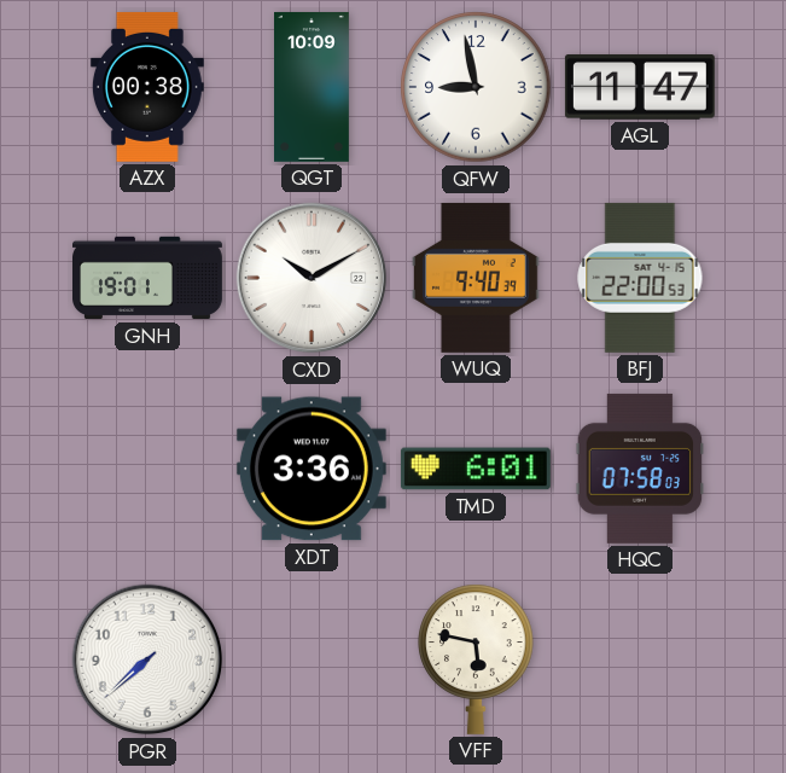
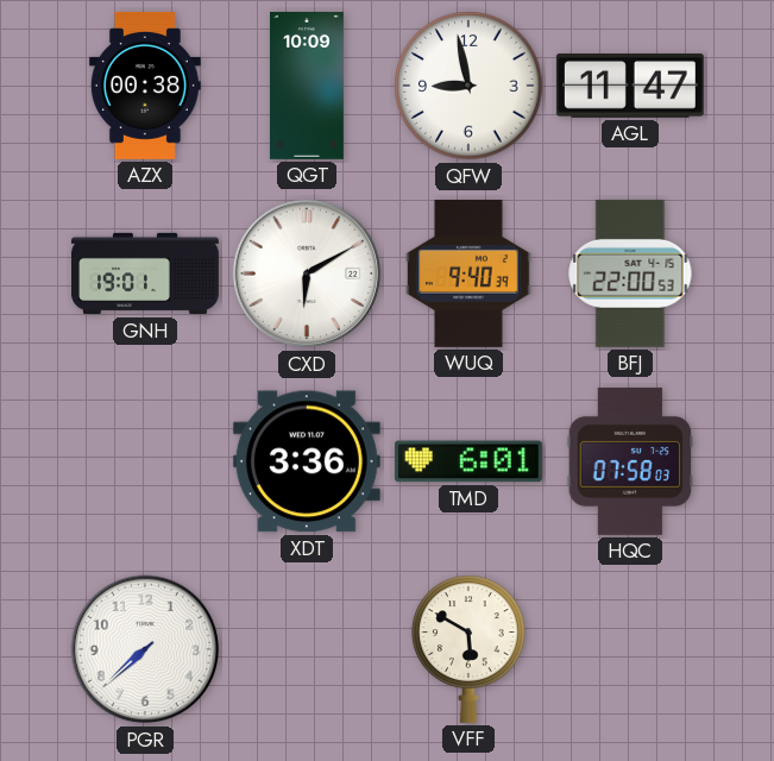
CXD: 10:10 -> 6:10
VFF: 5:47 -> 5:50
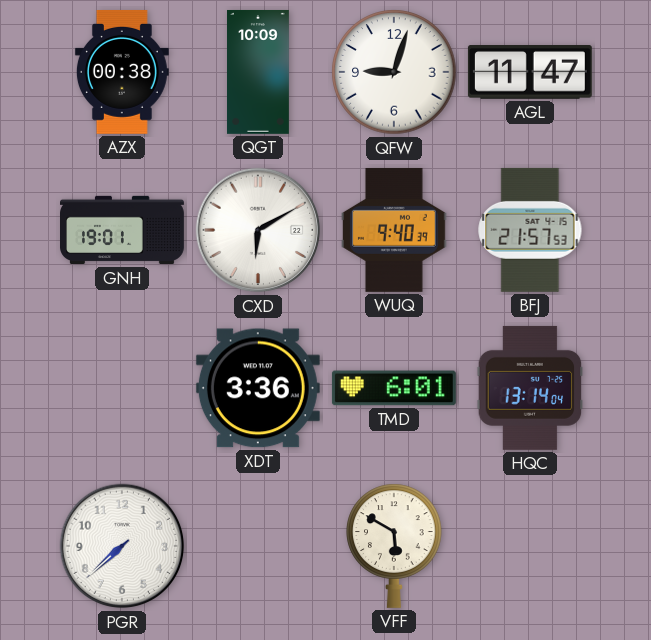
QFW: 8:58 -> 9:03
BFJ: 22:00 -> 21:57
HQC: 07:58 -> 13:14
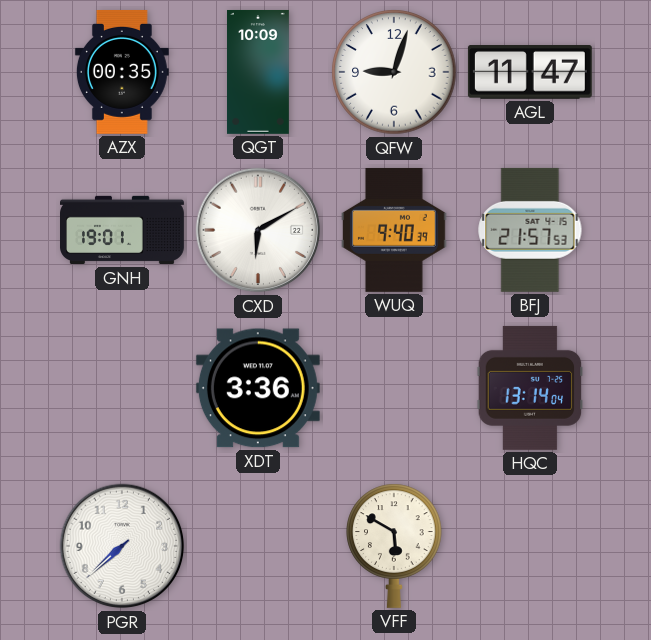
AZX: 00:38 -> 00:35
TMD: 6:01 -> none
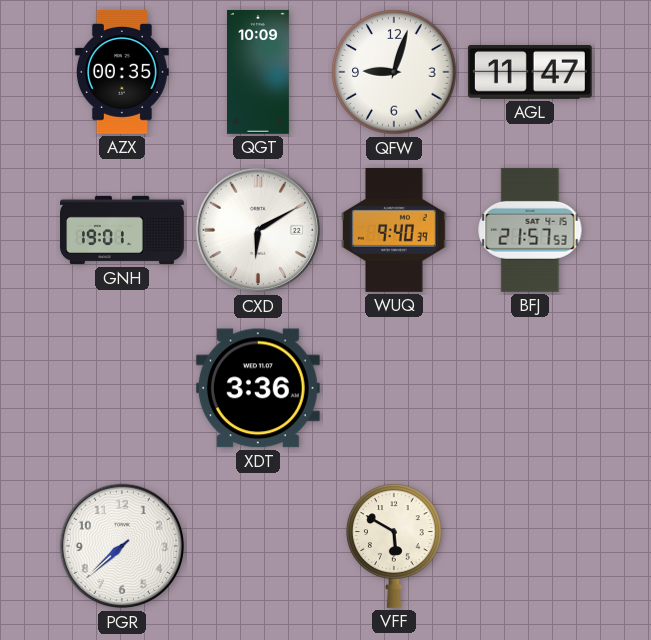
HQC: 13:14 -> none
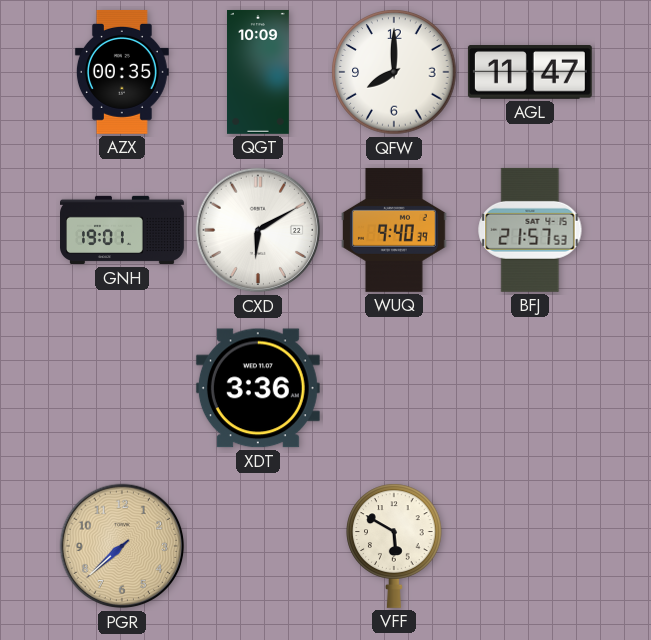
QFW: 9:03 -> 8:00
PGR dial: white -> champagne
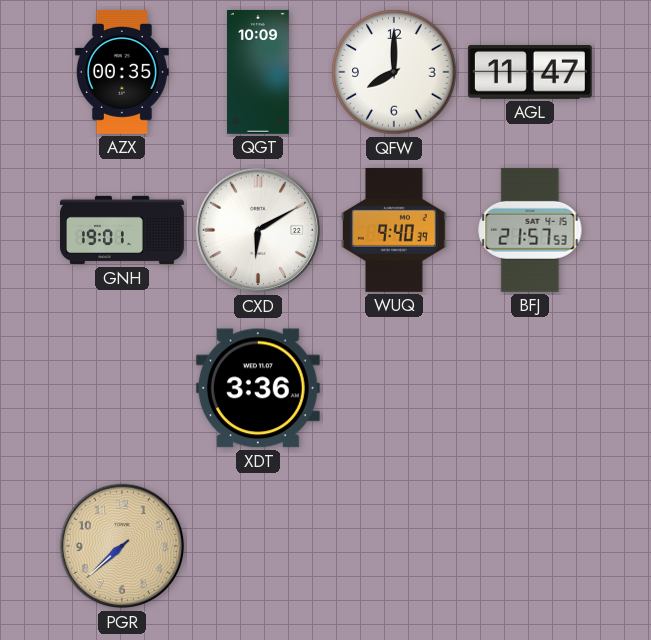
VFF: 5:50 -> none
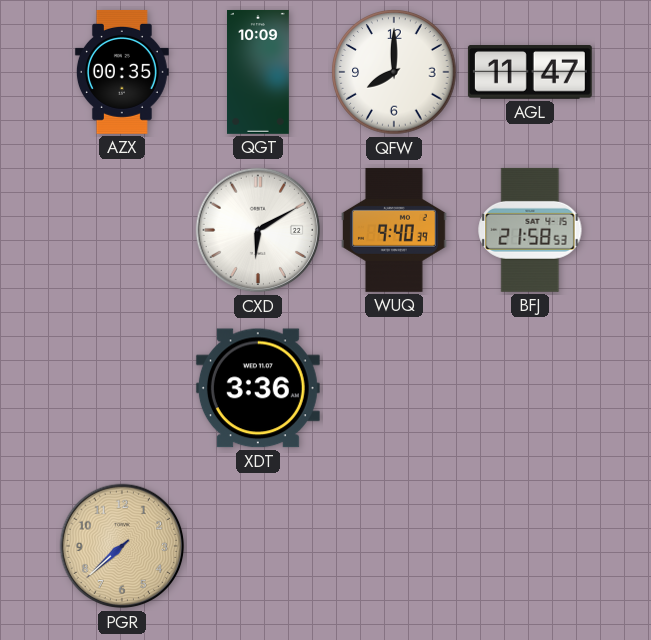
GNH: 19:01 -> none
BFJ: 21:57 -> 21:58
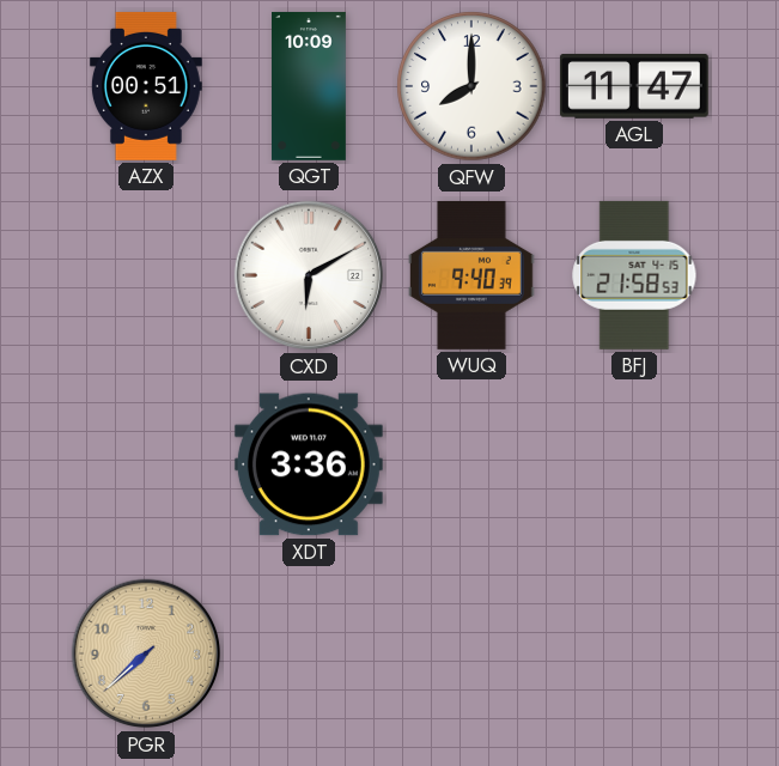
AZX: 00:35 -> 00:51
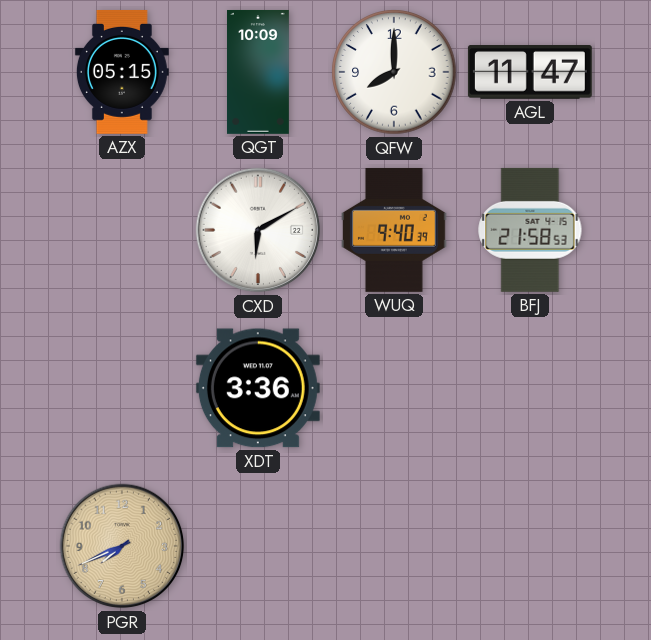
AZX: 00:51 -> 05:15
PGR: 7:38 -> 7:41
